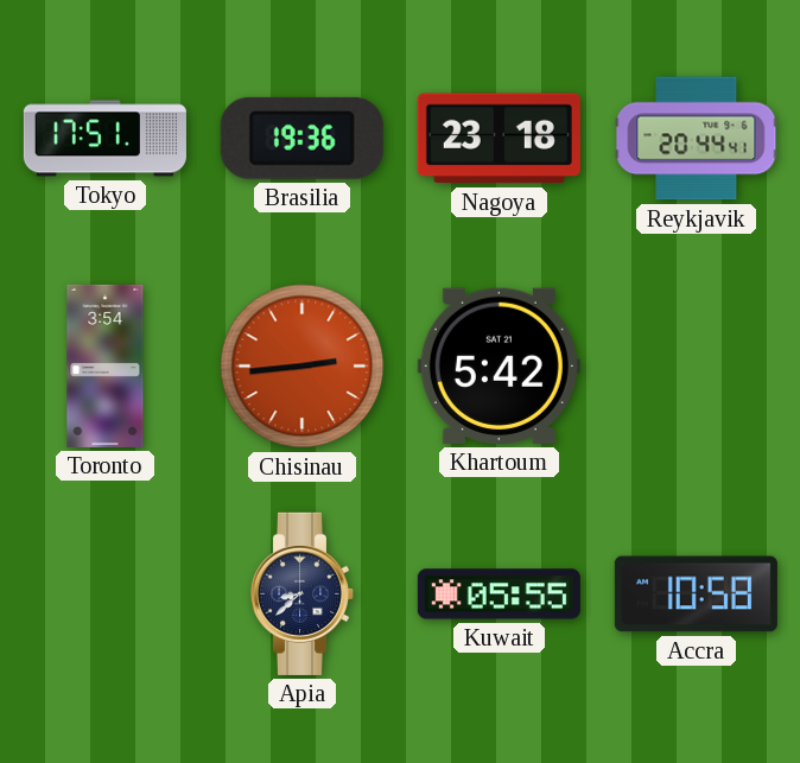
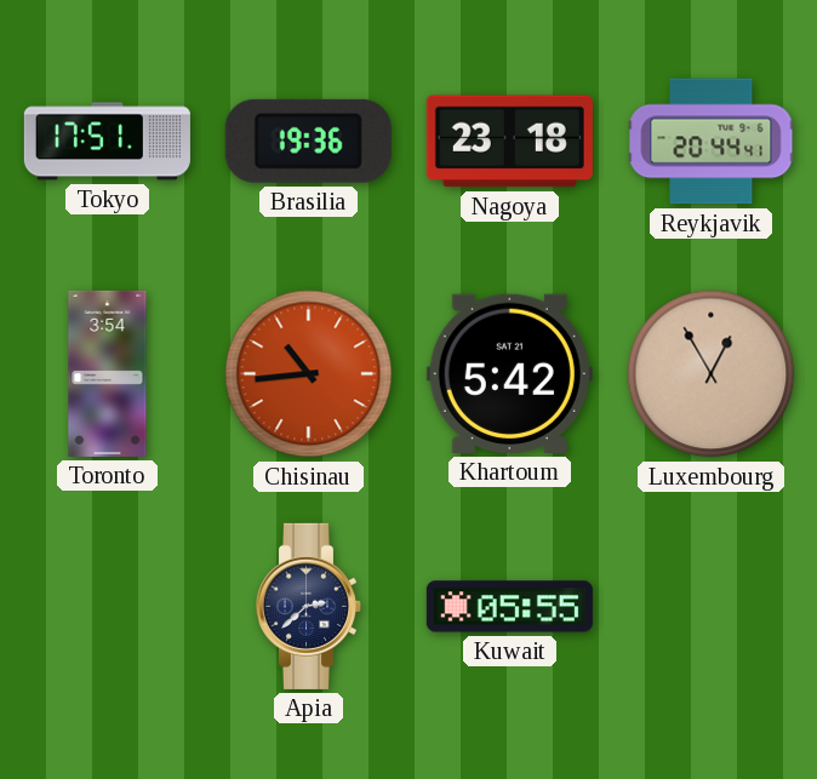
Chisinau: 2:44 -> 10:44
Luxembourg: none -> 12:55
Apia: 8:38 -> 2:38
Accra: 10:58 -> none
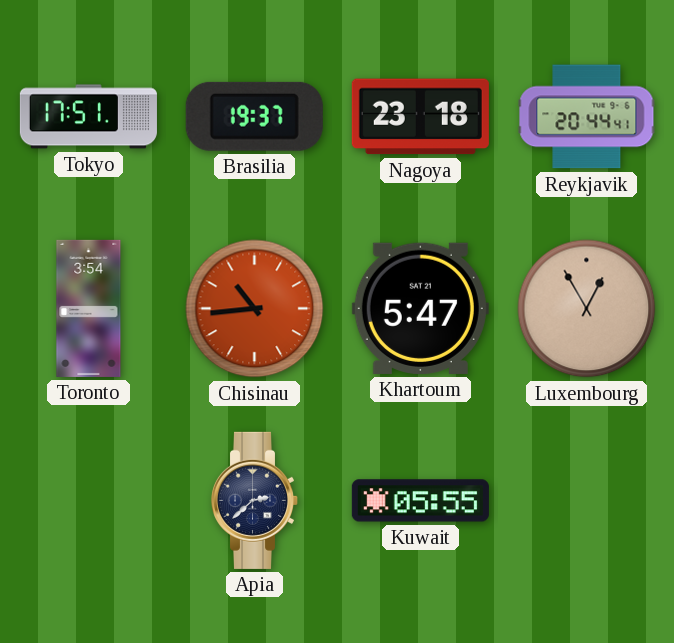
Brasilia: 19:36 -> 19:37
Khartoum: 5:42 -> 5:47
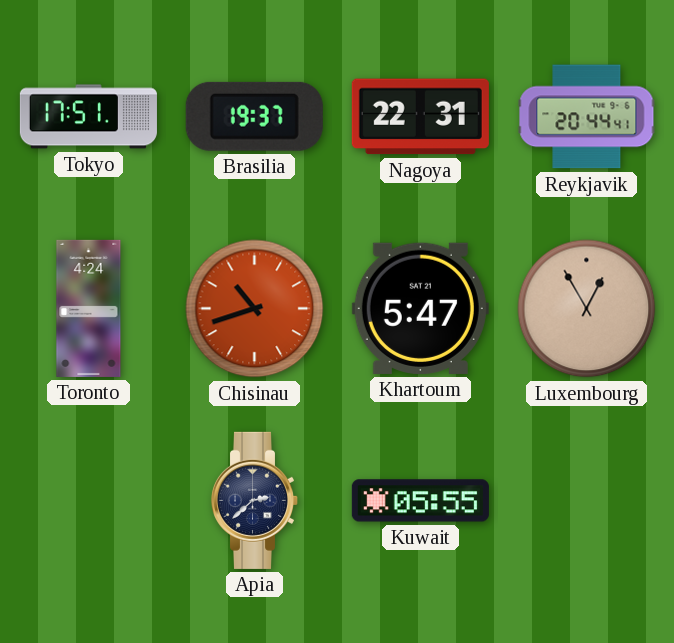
Nagoya: 23:18 -> 22:31
Toronto: 3:54 -> 4:24
Chisinau: 10:44 -> 10:42
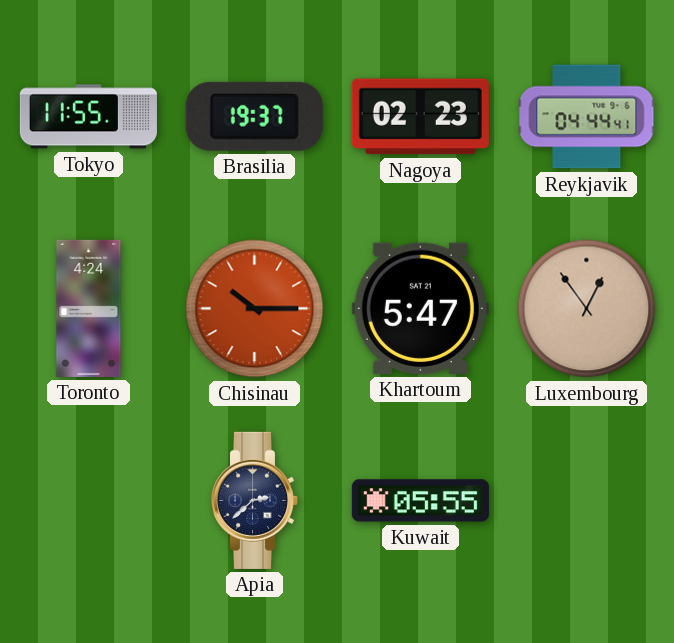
Tokyo: 17:51 -> 11:55
Nagoya: 22:31 -> 02:23
Reykjavik: 20:44 -> 04:44
Chisinau: 10:42 -> 10:15
Luxembourg: 12:55 -> 12:54
